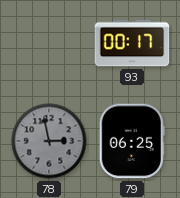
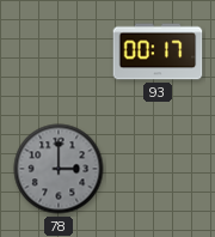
78: 2:58 -> 3:00
79: 06:25 -> none
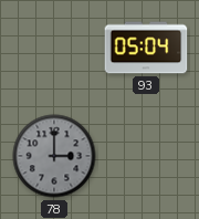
93: 00:17 -> 05:04
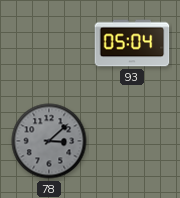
78: 3:00 -> 3:08
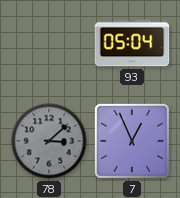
7: none -> 12:56
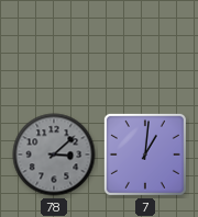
93: 05:04 -> none
7: 12:56 -> 1:01
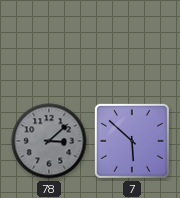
7: 1:01 -> 5:52
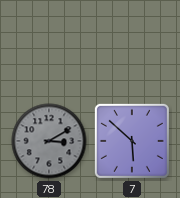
78: 3:08 -> 3:10
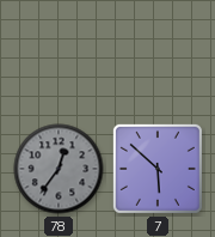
78: 3:10 -> 12:36
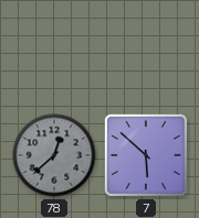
78: 12:36 -> 12:38
